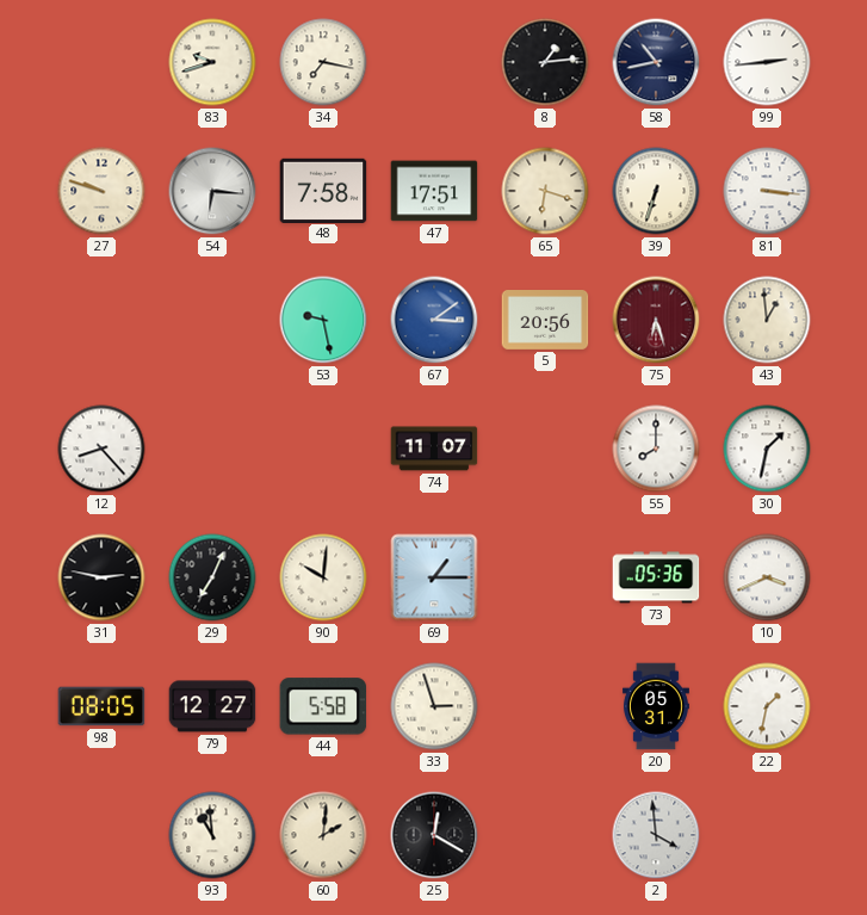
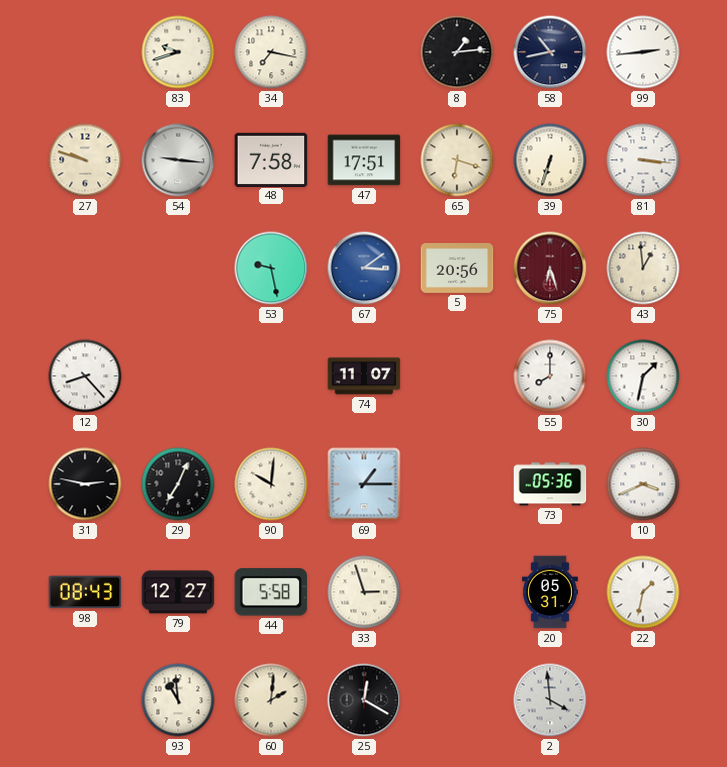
54: 6:16 -> 9:16
98: 08:05 -> 08:43
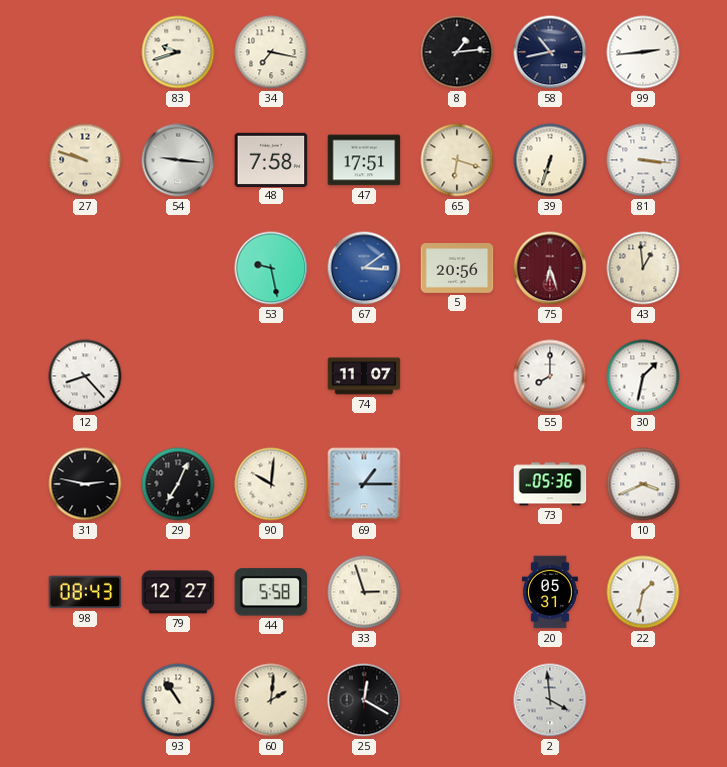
93: 10:59 -> 10:54
